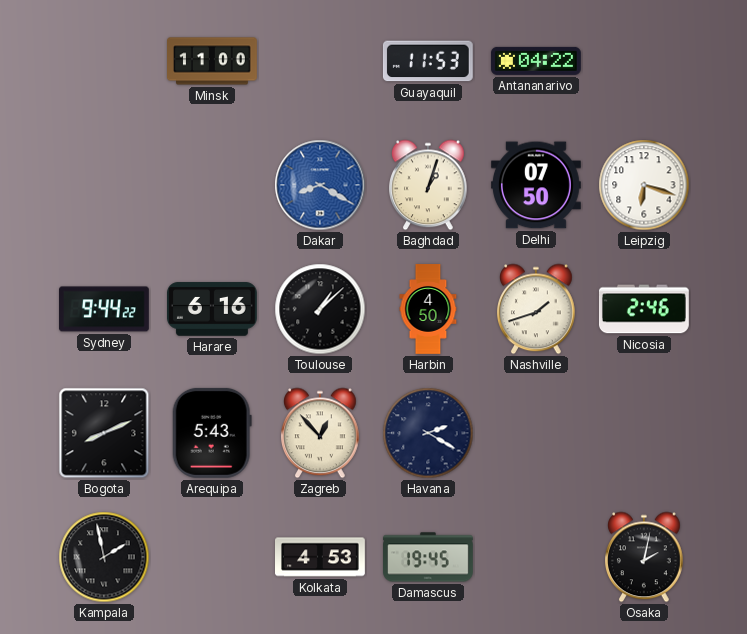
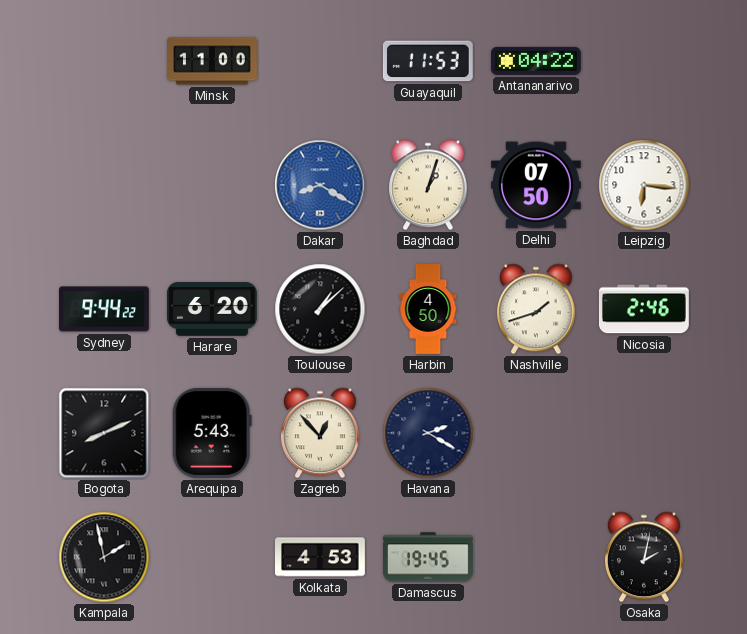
Leipzig: 6:18 -> 6:16
Harare: 6:16 -> 6:20
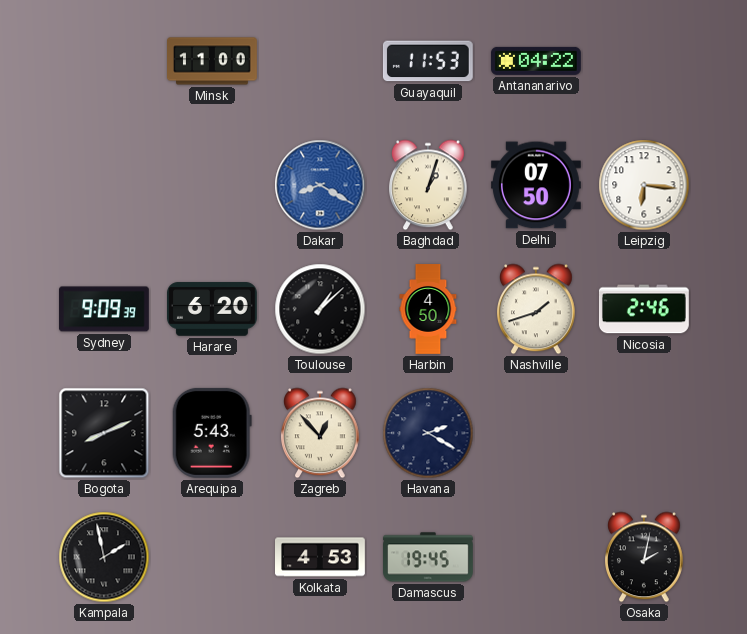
Sydney: 9:44 -> 9:09
